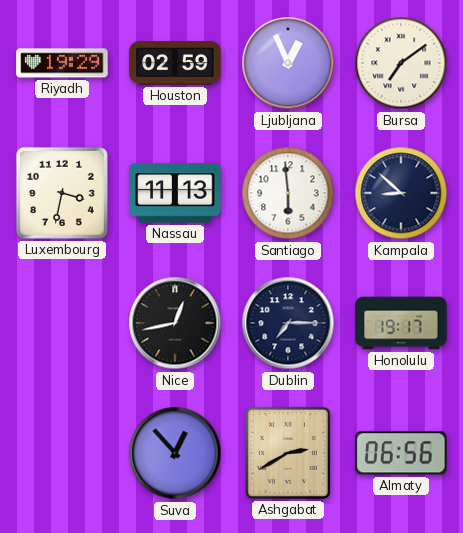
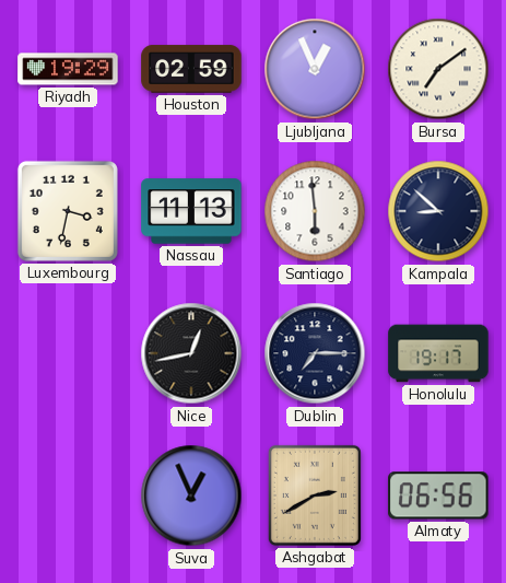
Suva: 12:53 -> 12:56
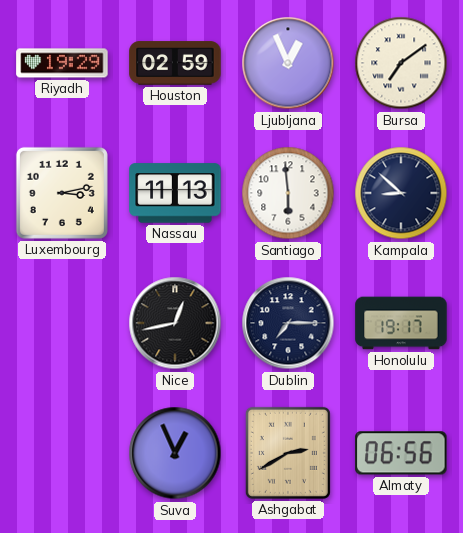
Luxembourg: 3:32 -> 3:13
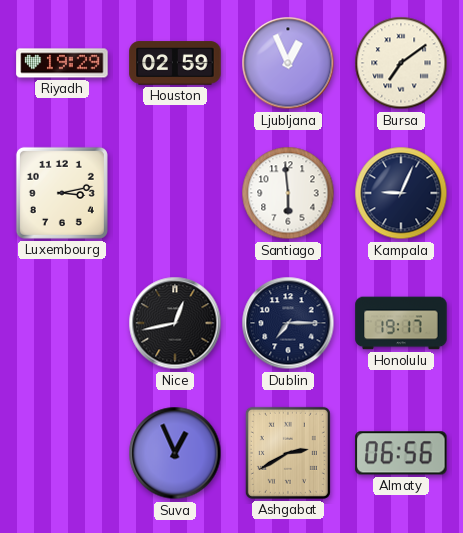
Nassau: 11:13 -> none
Kampala: 8:52 -> 9:04
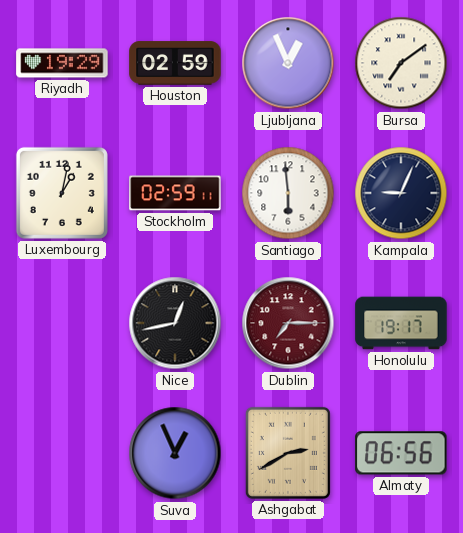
Luxembourg: 3:13 -> 1:02
Stockholm: none -> 02:59
Dublin dial: navy -> burgundy
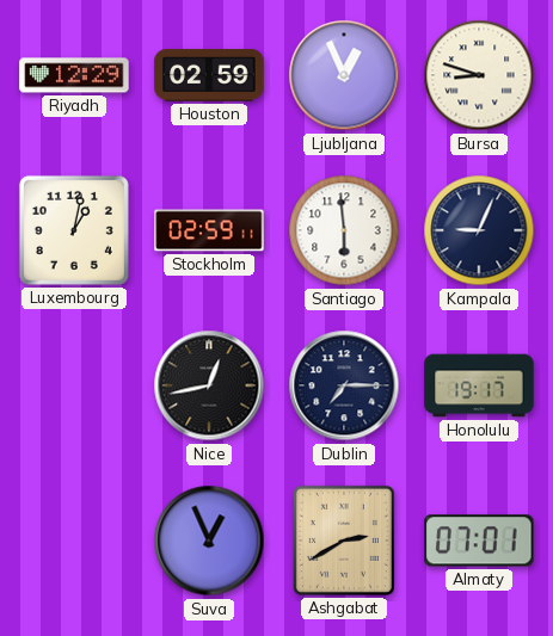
Riyadh: 19:29 -> 12:29
Bursa: 7:09 -> 8:48
Dublin dial: burgundy -> navy
Almaty: 06:56 -> 07:01
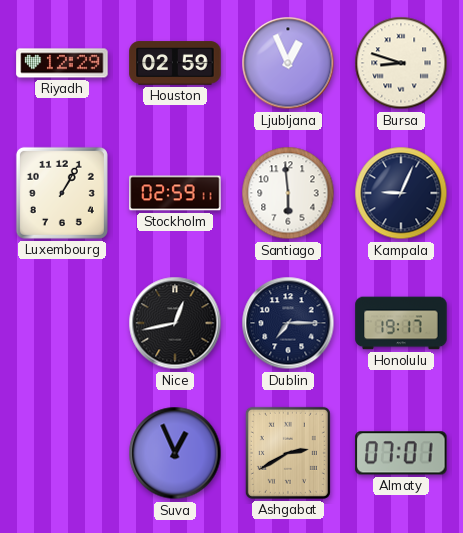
Luxembourg: 1:02 -> 1:05
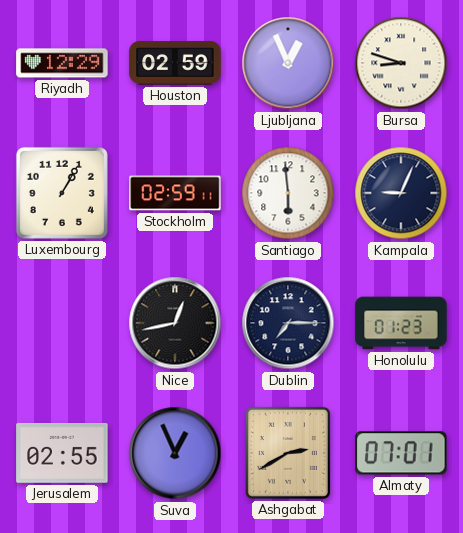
Honolulu: 19:17 -> 01:23
Jerusalem: none -> 02:55
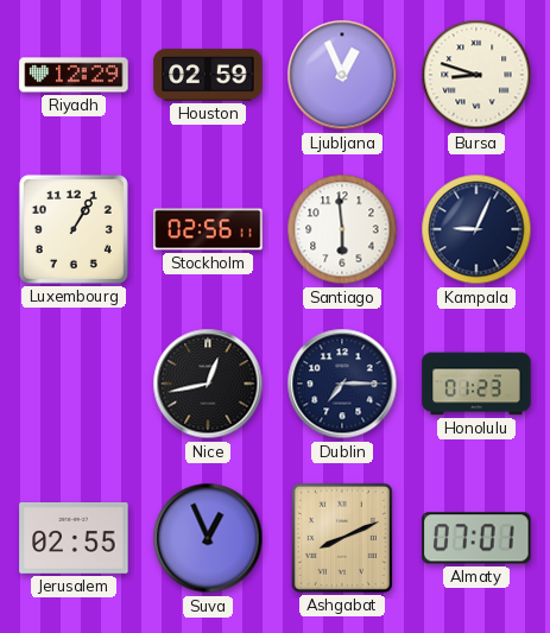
Stockholm: 02:59 -> 02:56
Ashgabat: 2:40 -> 8:11
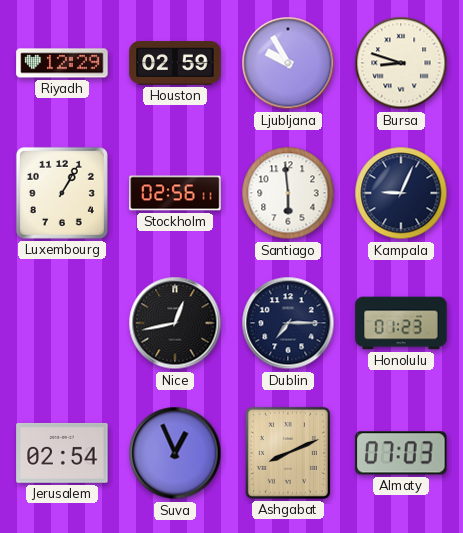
Ljubljana: 12:56 -> 9:55
Jerusalem: 02:55 -> 02:54
Almaty: 07:01 -> 07:03
